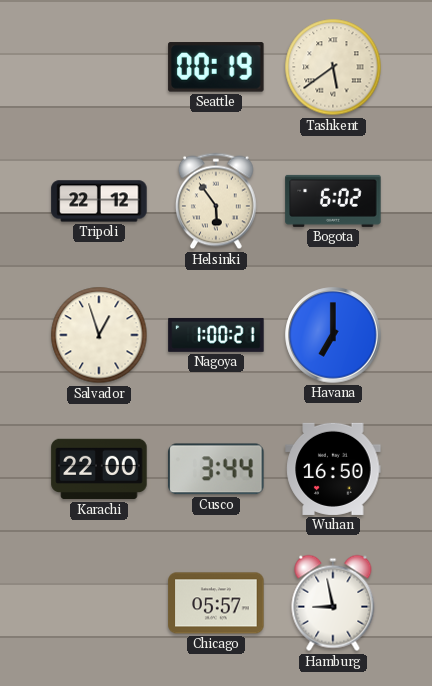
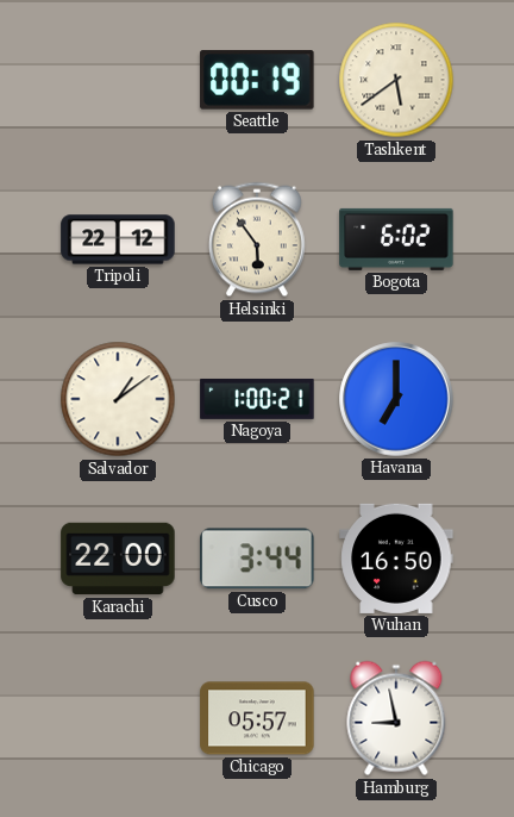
Salvador: 12:57 -> 1:09
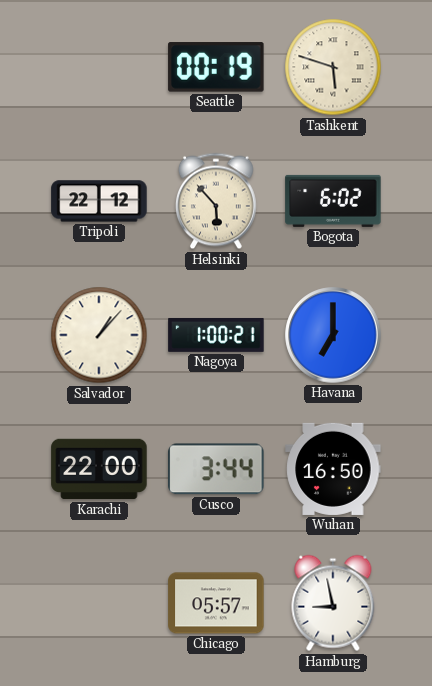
Tashkent: 5:39 -> 5:48
Helsinki: 5:54 -> 5:53
Salvador: 1:09 -> 1:07
